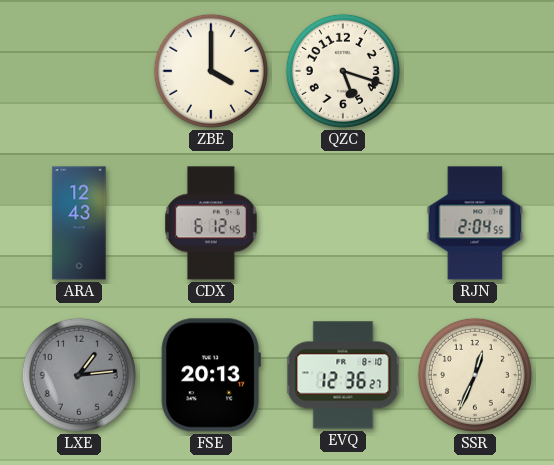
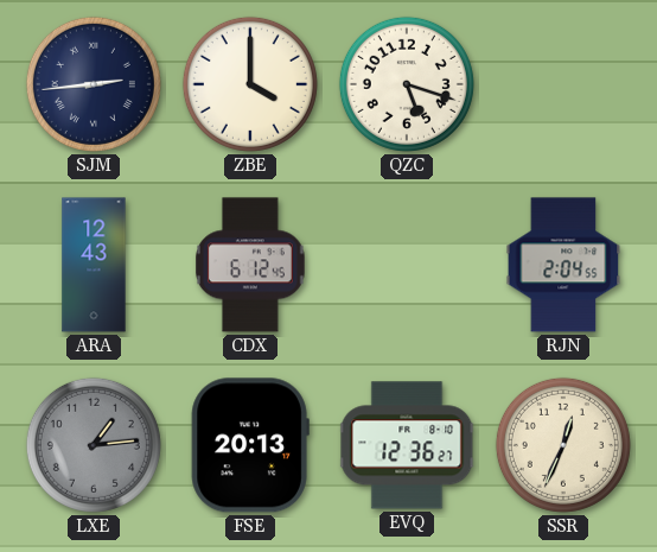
SJM: none -> 2:44
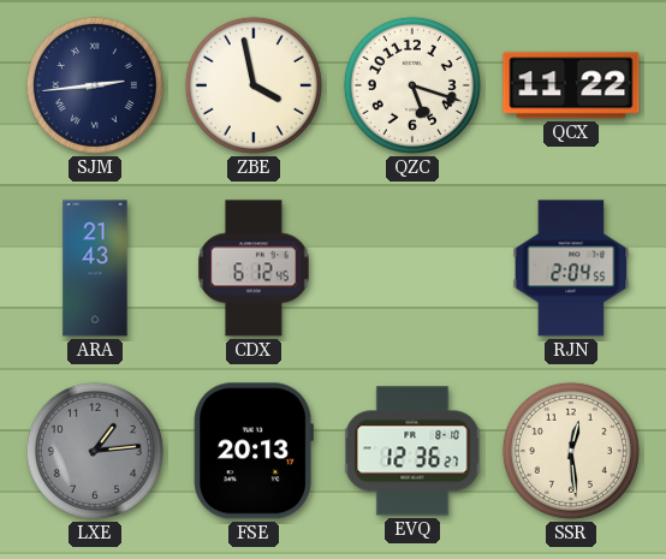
ZBE: 4:00 -> 3:58
QCX: none -> 11:22
ARA: 12:43 -> 21:43
SSR: 12:34 -> 12:29
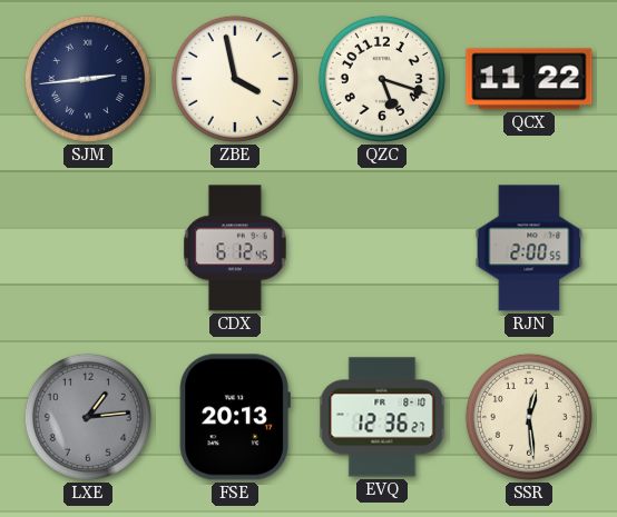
ARA: 21:43 -> none
RJN: 2:04 -> 2:00
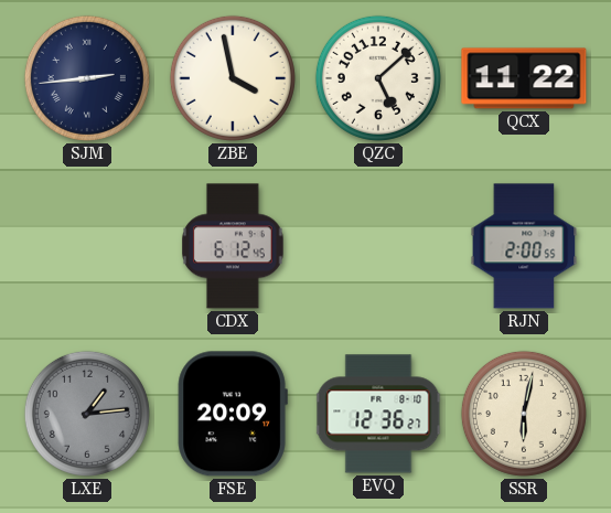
QZC: 5:18 -> 5:08
FSE: 20:13 -> 20:09
SSR: 12:29 -> 6:02
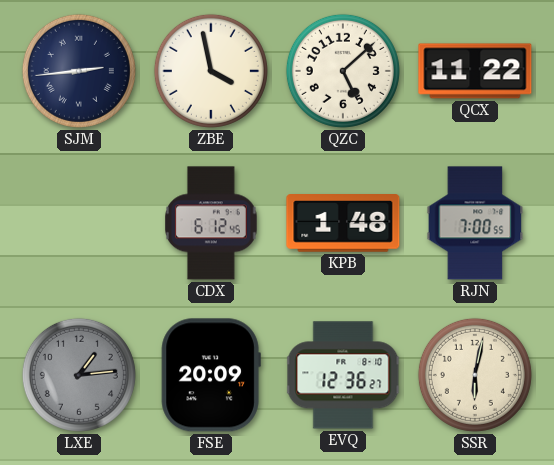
KPB: none -> 1:48
RJN: 2:00 -> 7:00
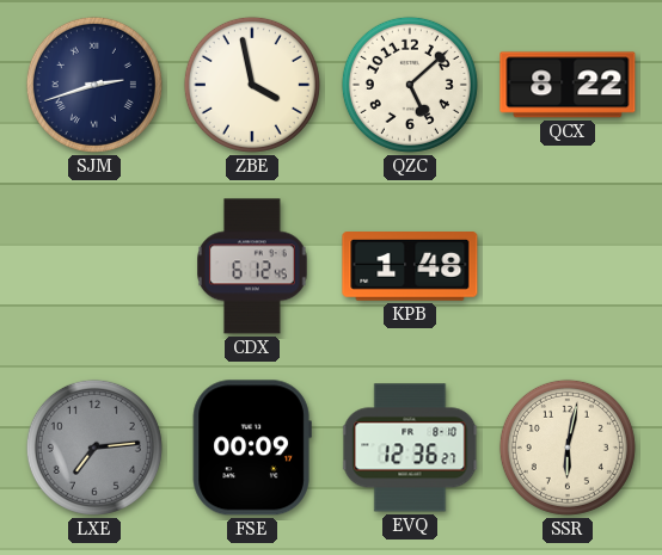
SJM: 2:44 -> 2:42
QCX: 11:22 -> 8:22
RJN: 7:00 -> none
LXE: 1:14 -> 7:14
FSE: 20:09 -> 00:09
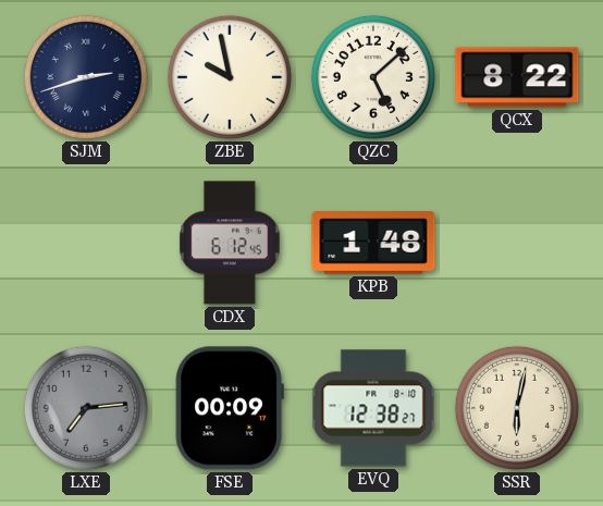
ZBE: 3:58 -> 9:58
EVQ: 12:36 -> 12:38
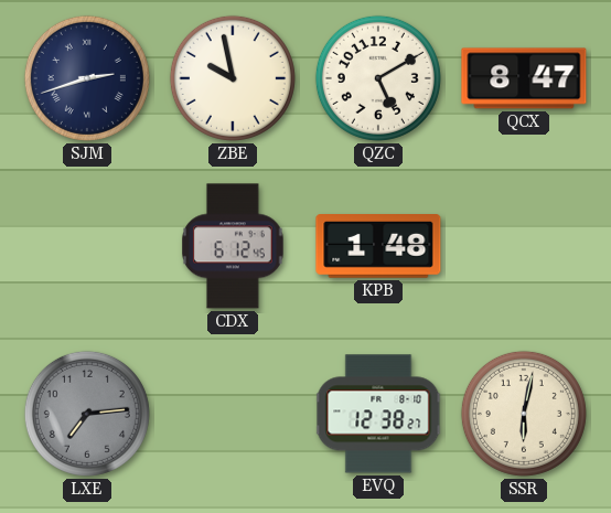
QZC: 5:08 -> 5:10
QCX: 8:22 -> 8:47
FSE: 00:09 -> none
